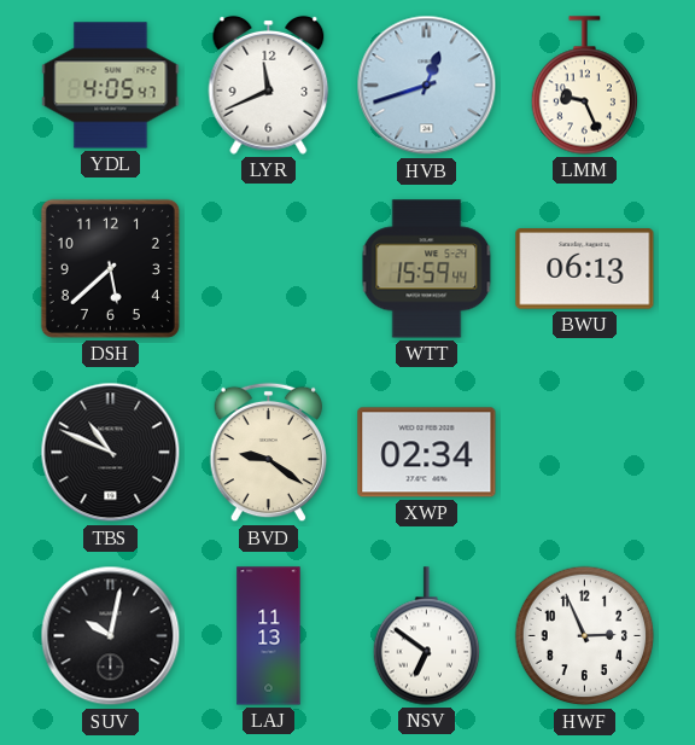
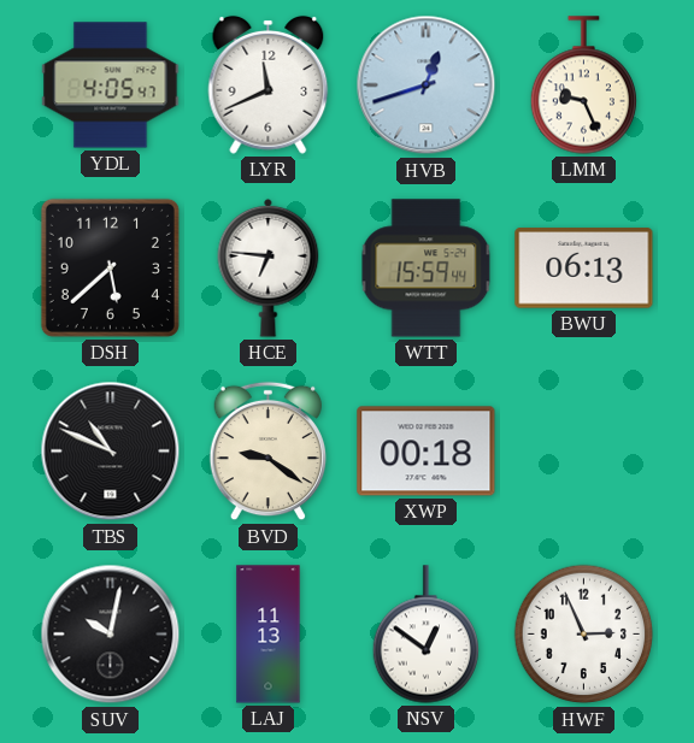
HCE: none -> 6:46
XWP: 02:34 -> 00:18
NSV: 6:51 -> 12:51
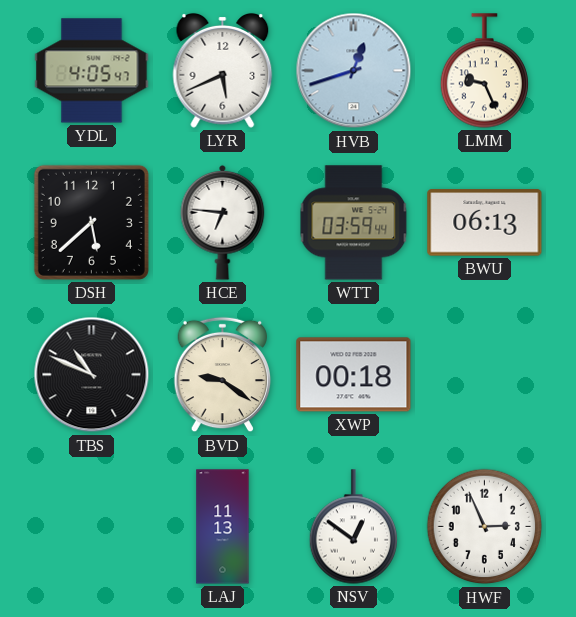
LYR: 11:41 -> 5:41
WTT: 15:59 -> 03:59
SUV: 10:02 -> none
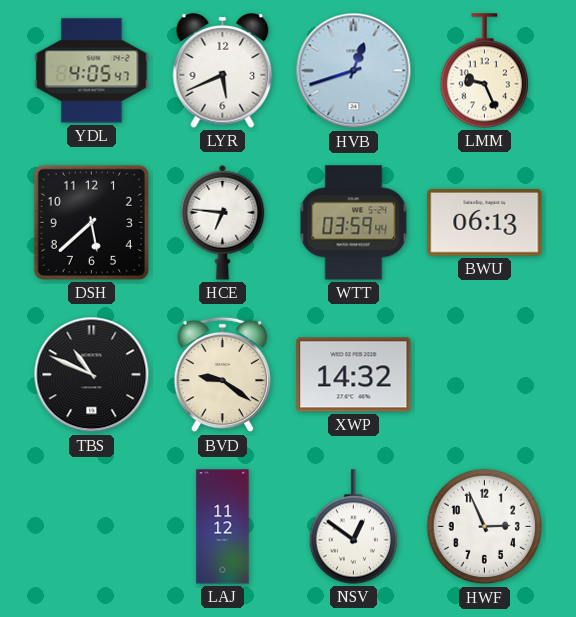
XWP: 00:18 -> 14:32
LAJ: 11:13 -> 11:12
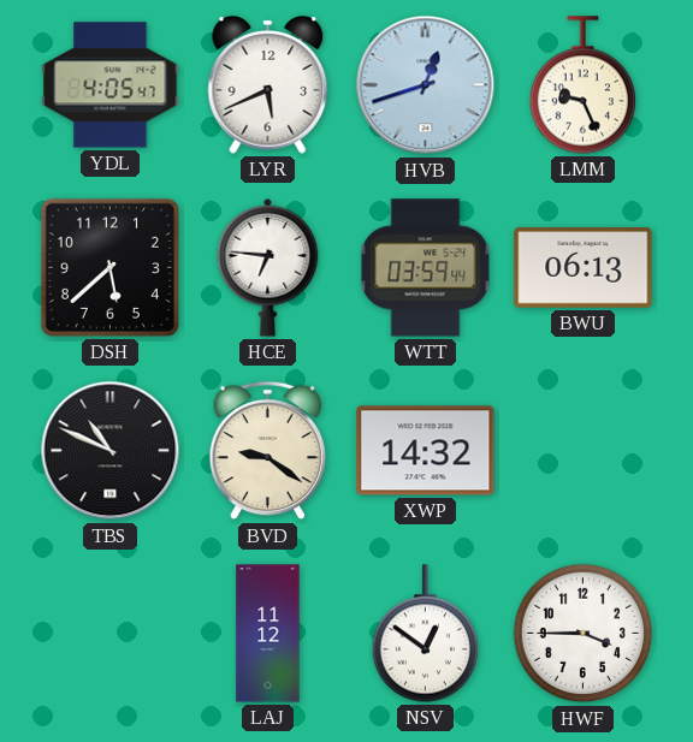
HWF: 2:56 -> 3:45
